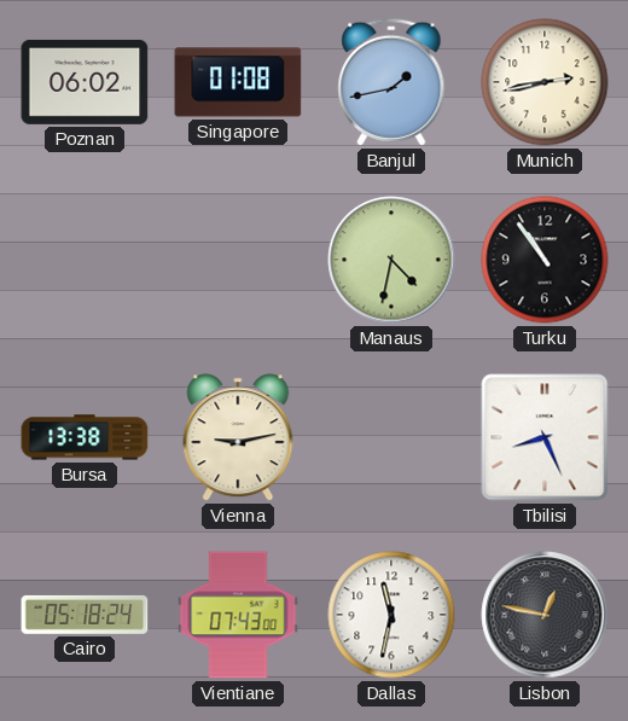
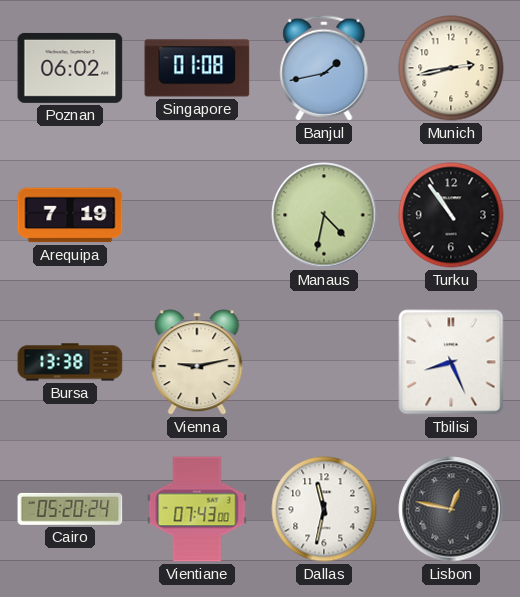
Arequipa: none -> 7:19
Cairo: 05:18 -> 05:20
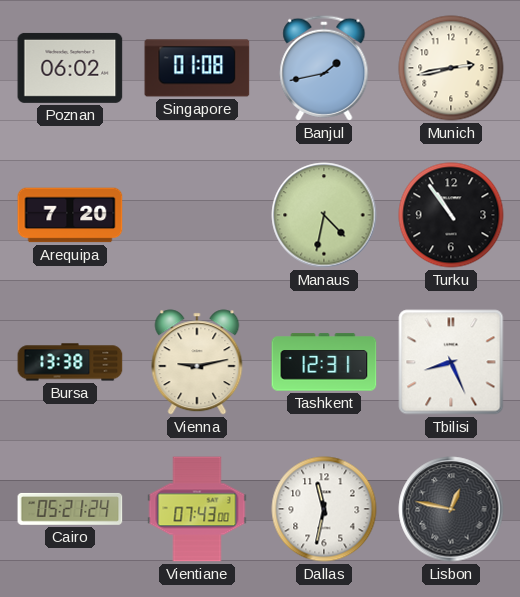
Arequipa: 7:19 -> 7:20
Tashkent: none -> 12:31
Cairo: 05:20 -> 05:21
